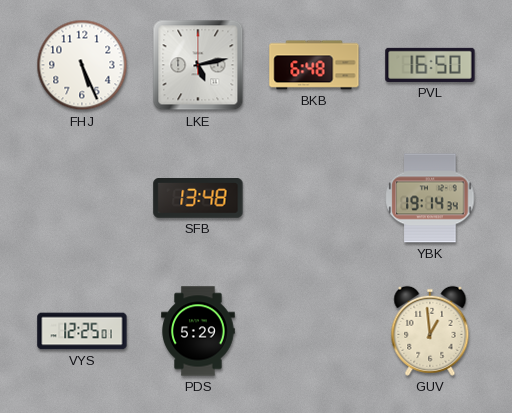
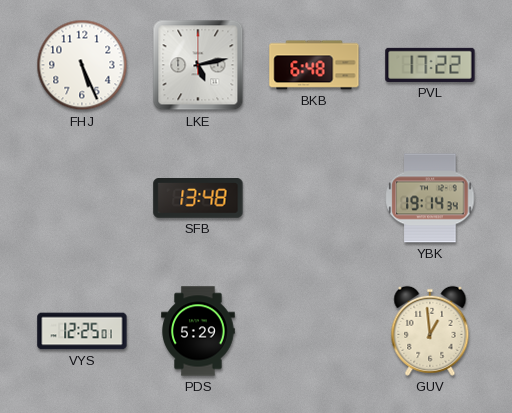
PVL: 16:50 -> 17:22
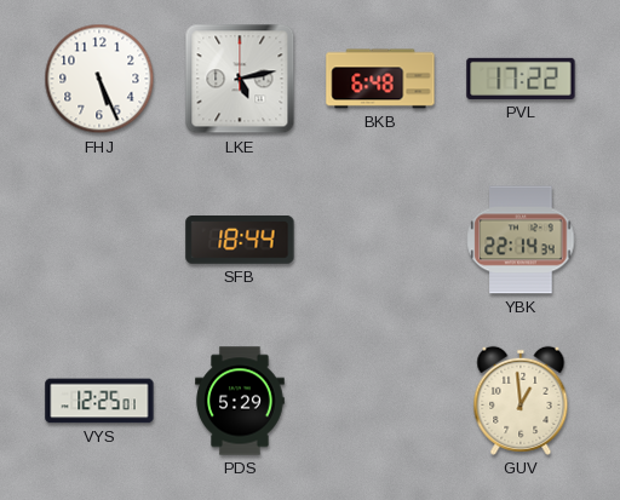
SFB: 13:48 -> 18:44
YBK: 19:14 -> 22:14
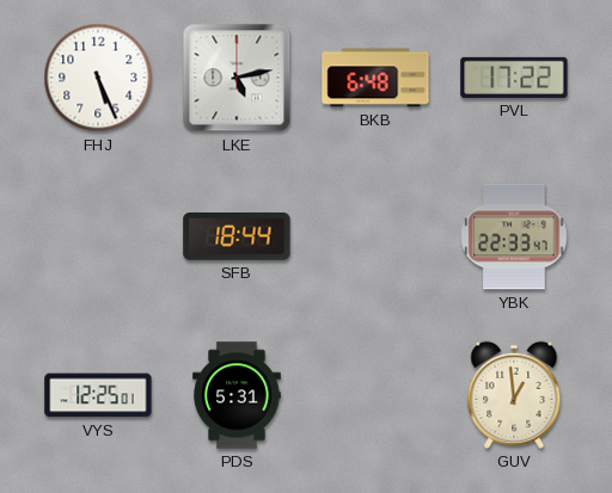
YBK: 22:14 -> 22:33
PDS: 5:29 -> 5:31
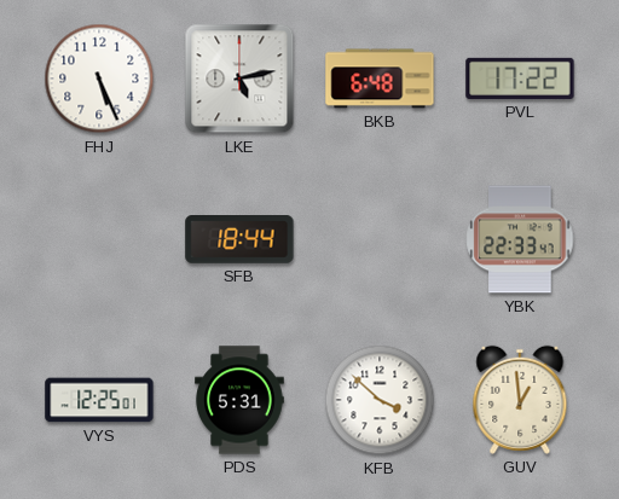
KFB: none -> 3:52
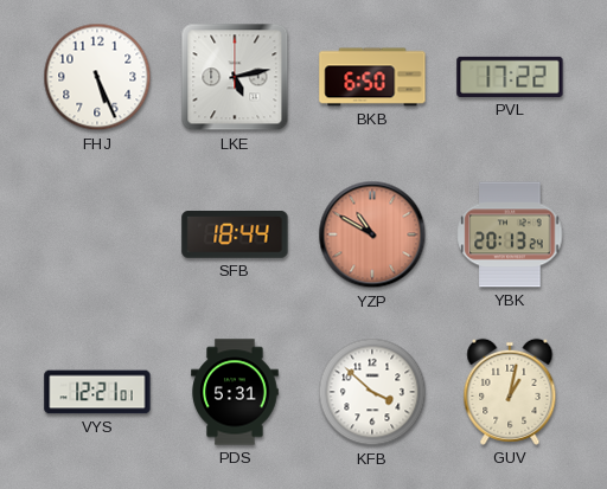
BKB: 6:48 -> 6:50
YZP: none -> 10:50
YBK: 22:33 -> 20:13
VYS: 12:25 -> 12:21
GUV: 12:59 -> 1:02
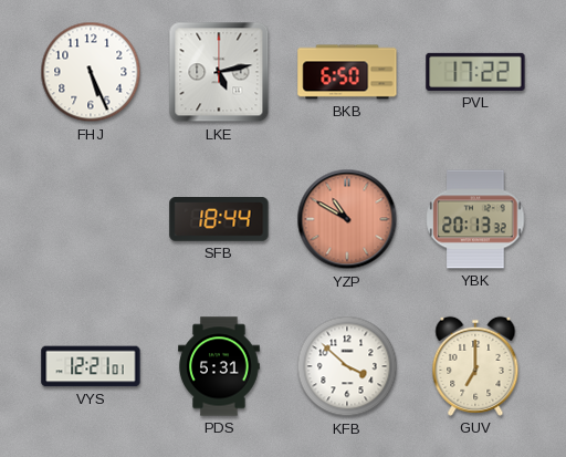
YBK: 20:13:24 -> 20:13:32
GUV: 1:02 -> 7:00
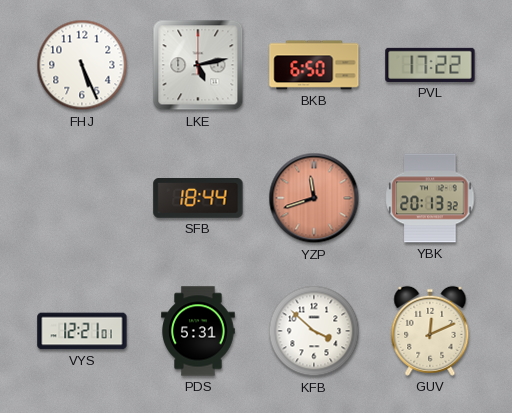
YZP: 10:50 -> 11:42
GUV: 7:00 -> 12:11
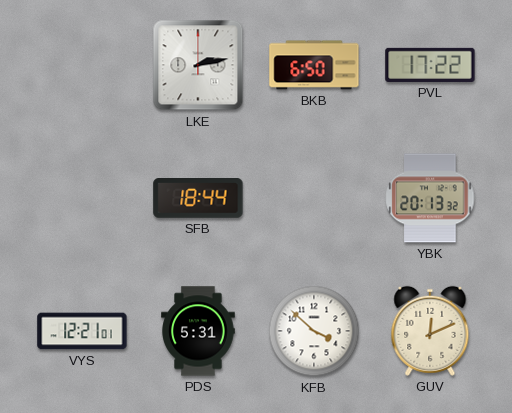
FHJ: 5:26 -> none
LKE: 5:13 -> 2:13
YZP: 11:42 -> none
